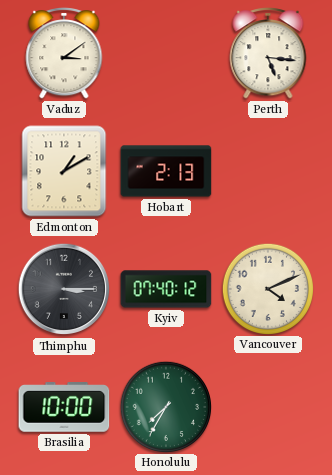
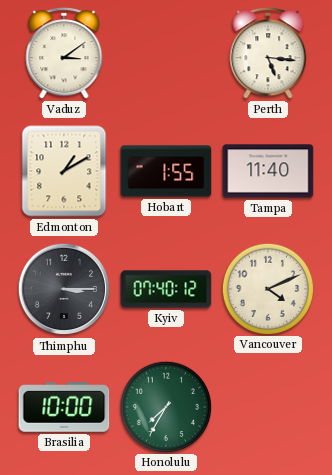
Hobart: 2:13 -> 1:55
Tampa: none -> 11:40
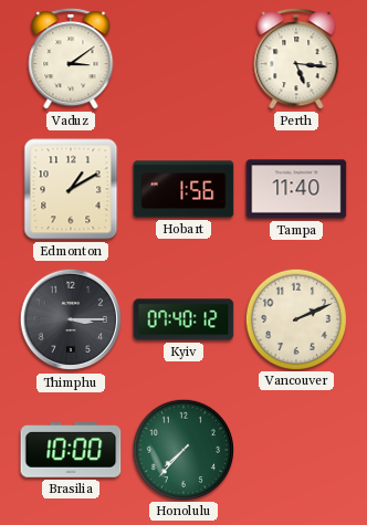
Hobart: 1:55 -> 1:56
Vancouver: 4:11 -> 2:11
Honolulu: 7:35 -> 7:37
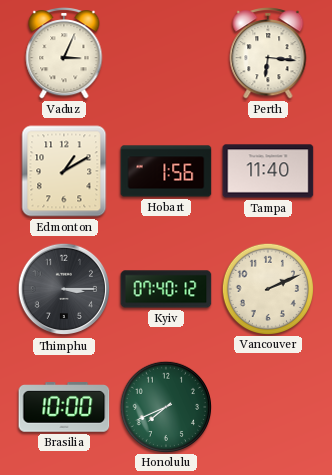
Vaduz: 3:09 -> 3:04
Perth: 5:16 -> 6:16
Honolulu: 7:37 -> 7:41
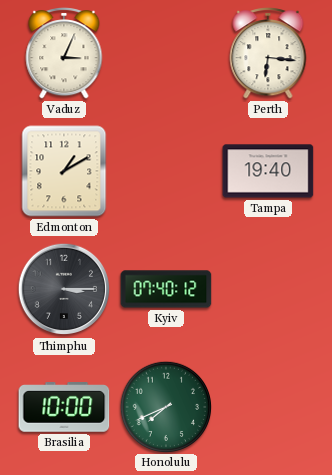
Hobart: 1:56 -> none
Tampa: 11:40 -> 19:40
Vancouver: 2:11 -> none
